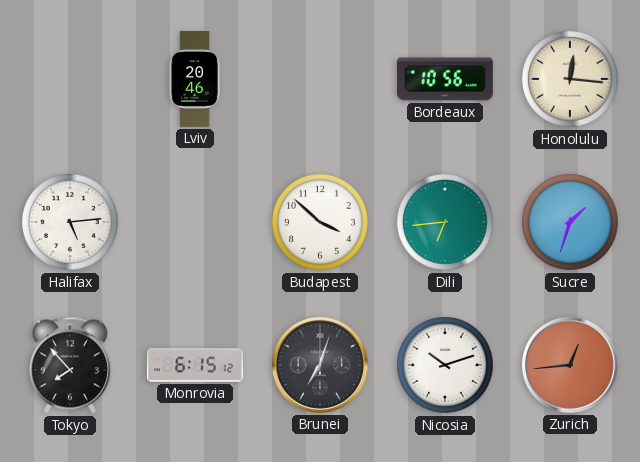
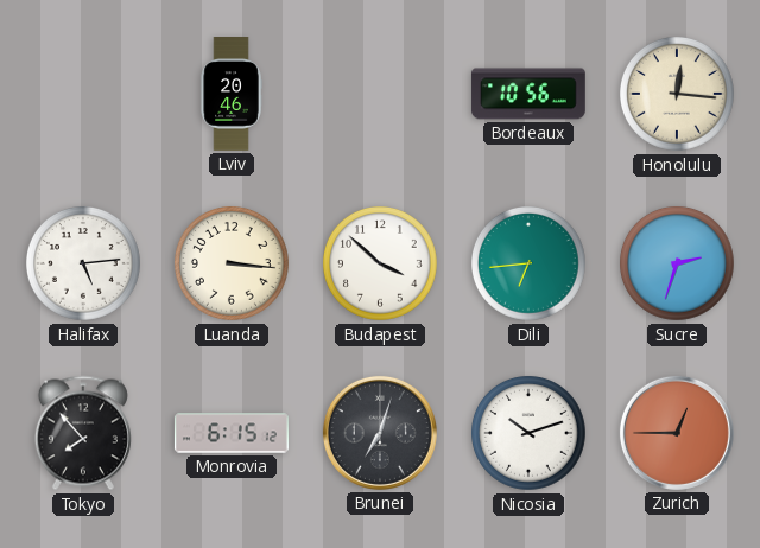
Luanda: none -> 3:16
Sucre: 1:33 -> 2:33
Zurich: 12:44 -> 12:45
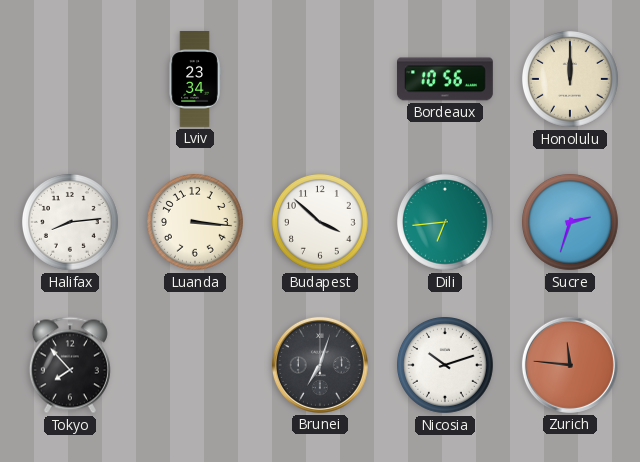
Lviv: 20:46 -> 23:34
Honolulu: 12:16 -> 12:00
Halifax: 5:14 -> 8:14
Monrovia: 6:15 -> none
Zurich: 12:45 -> 11:46
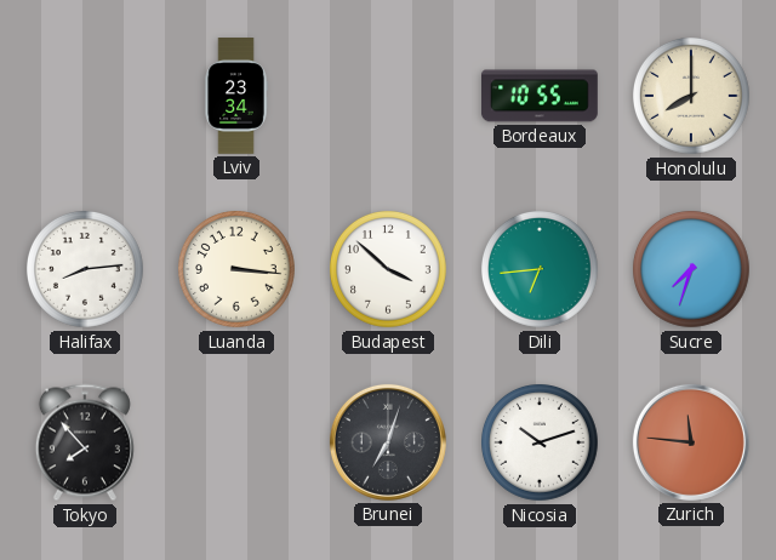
Bordeaux: 10:56 -> 10:55
Honolulu: 12:00 -> 8:00
Sucre: 2:33 -> 7:33
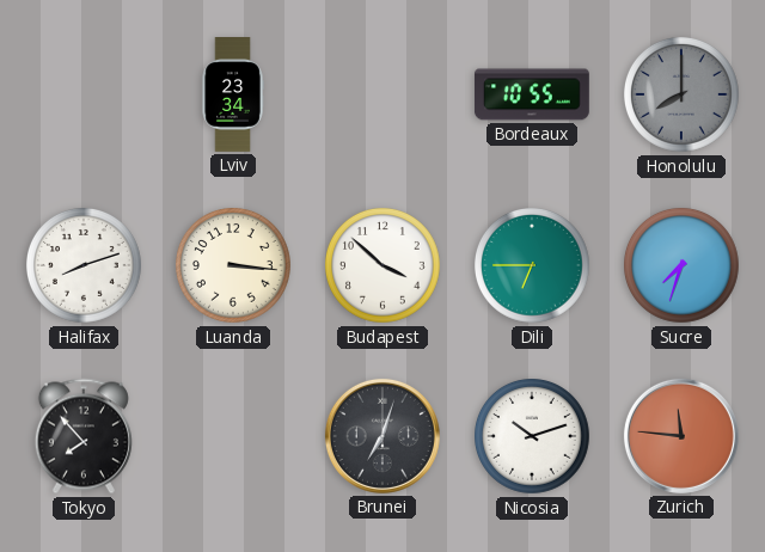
Honolulu dial: cream -> grey
Halifax: 8:14 -> 8:12
Dili: 6:44 -> 6:45
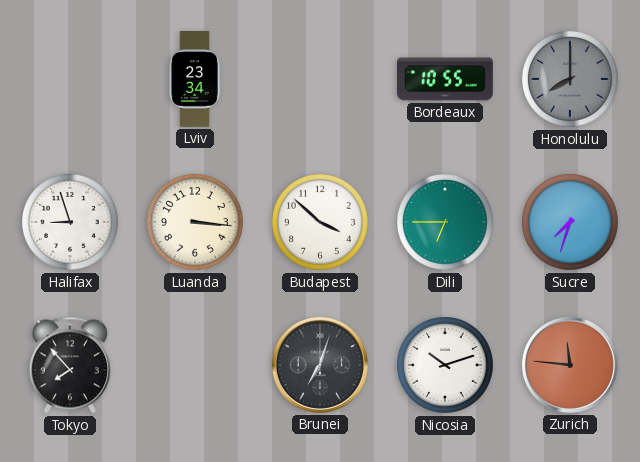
Halifax: 8:12 -> 8:57
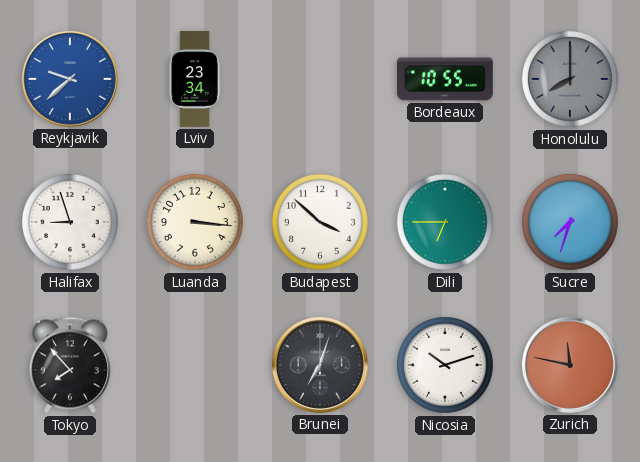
Reykjavik: none -> 9:38
Zurich: 11:46 -> 11:47
